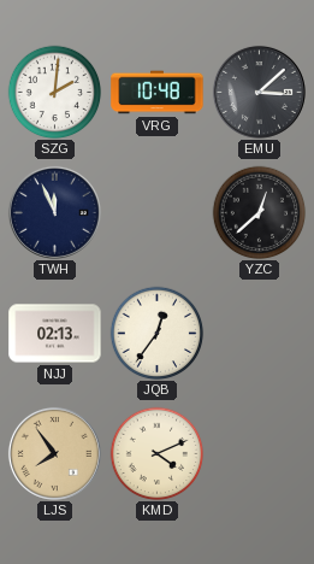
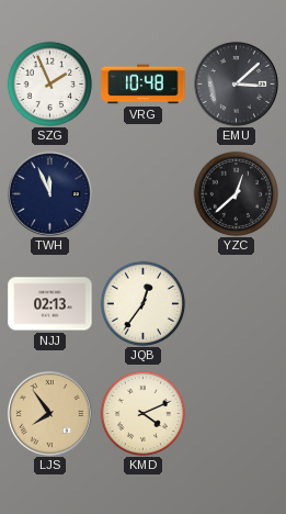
SZG: 2:01 -> 1:56
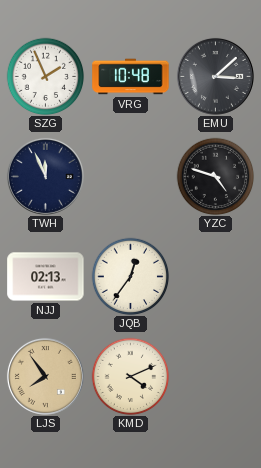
YZC: 12:38 -> 4:48
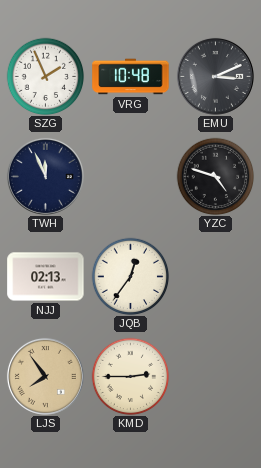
EMU: 3:08 -> 3:11
KMD: 4:11 -> 2:45
